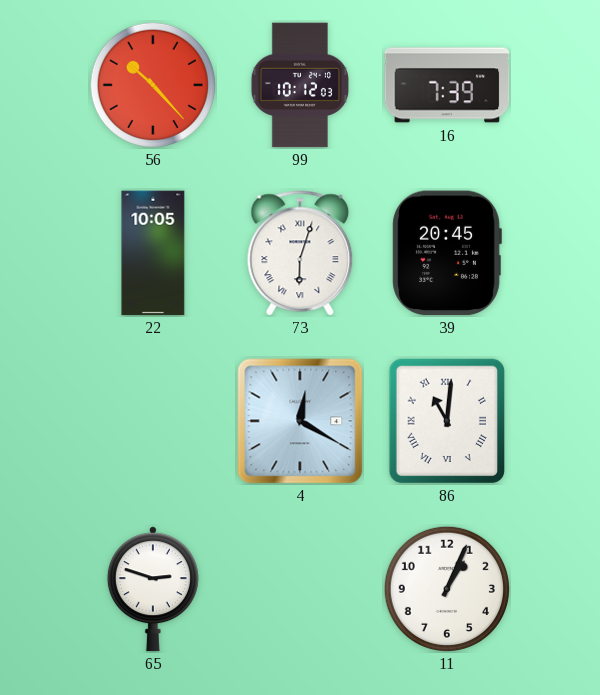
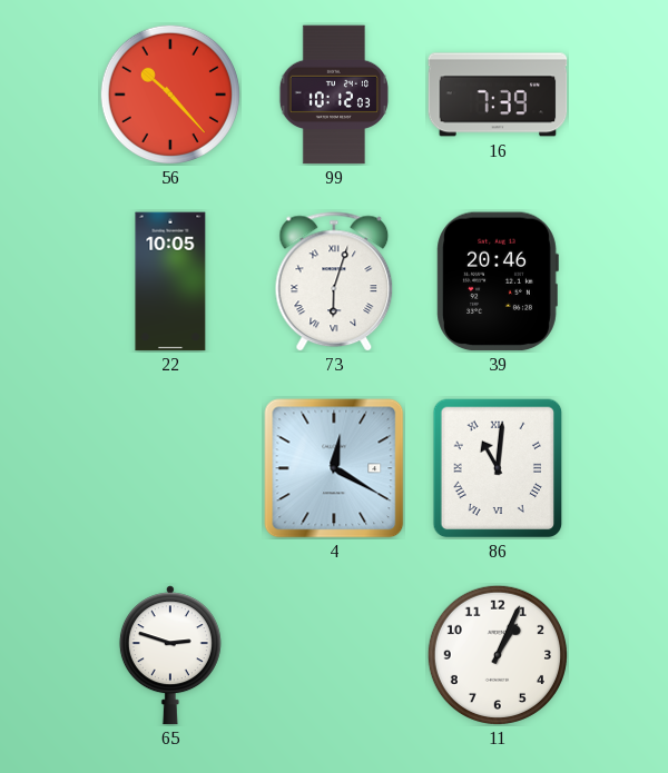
39: 20:45 -> 20:46
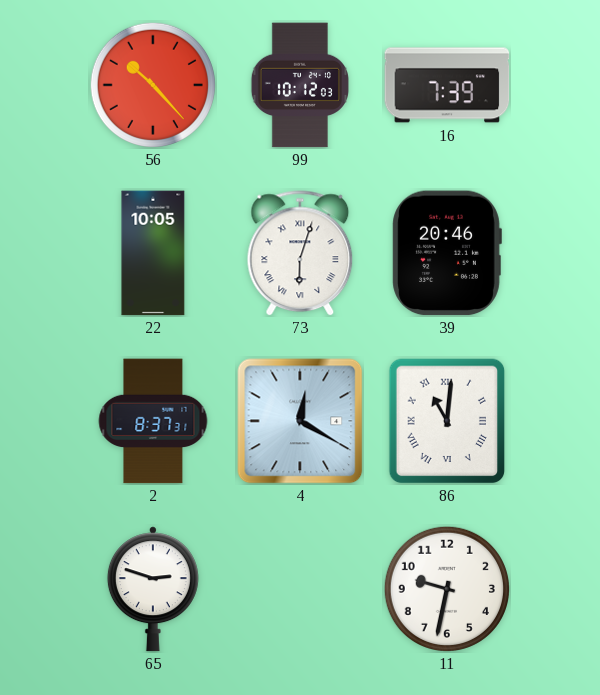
2: none -> 8:37
11: 1:04 -> 9:32
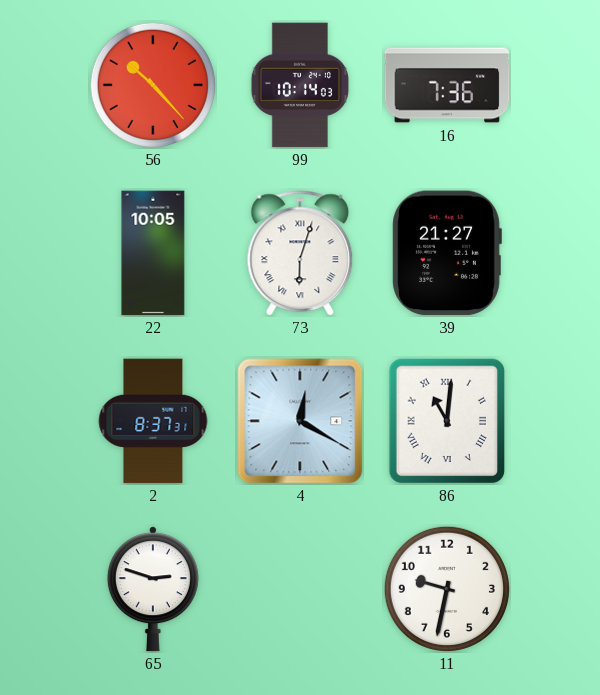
99: 10:12 -> 10:14
16: 7:39 -> 7:36
39: 20:46 -> 21:27
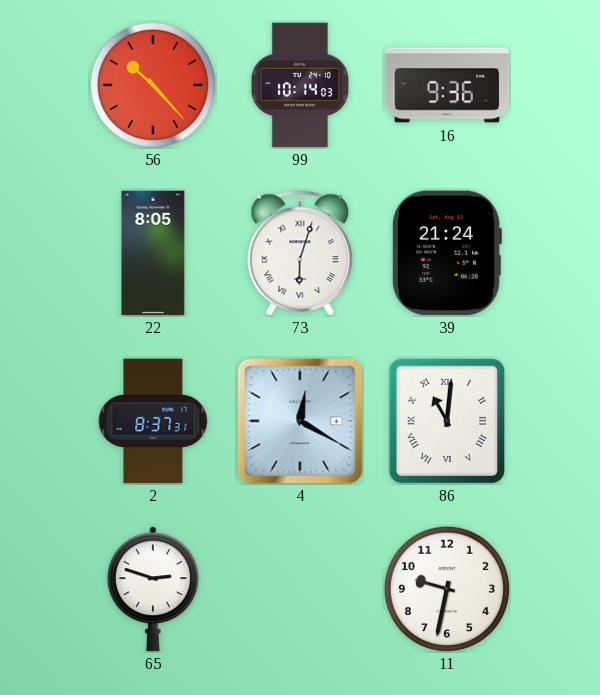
16: 7:36 -> 9:36
22: 10:05 -> 8:05
39: 21:27 -> 21:24
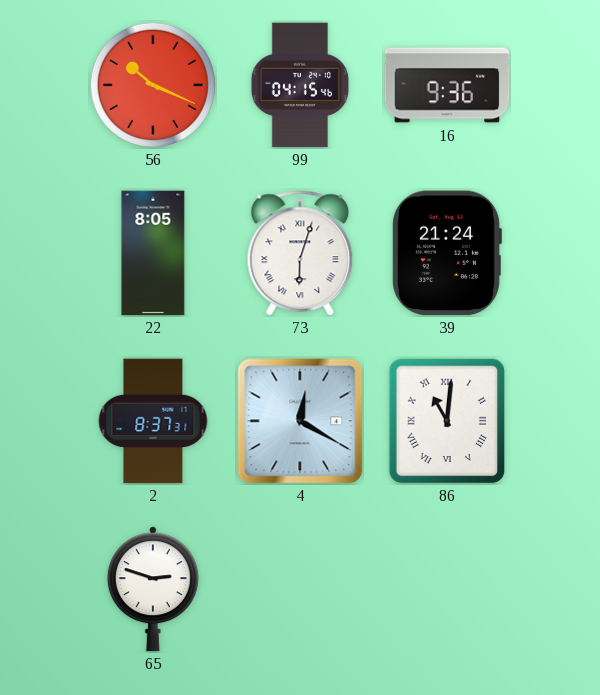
56: 10:23 -> 10:19
99: 10:14 -> 04:15
11: 9:32 -> none
